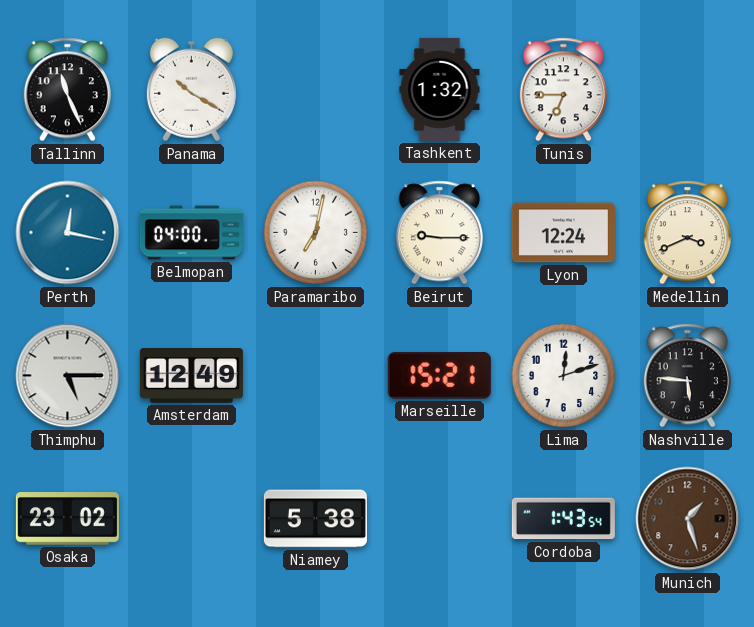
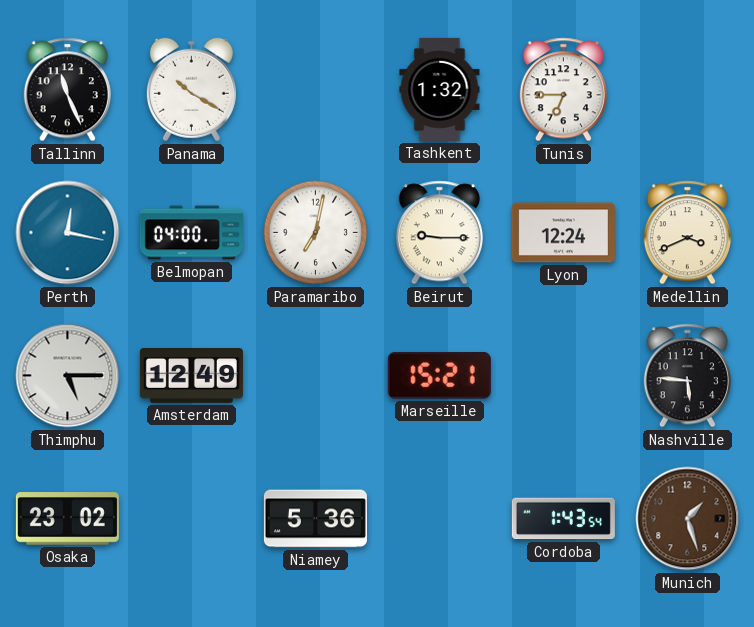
Lima: 12:12 -> none
Niamey: 5:38 -> 5:36
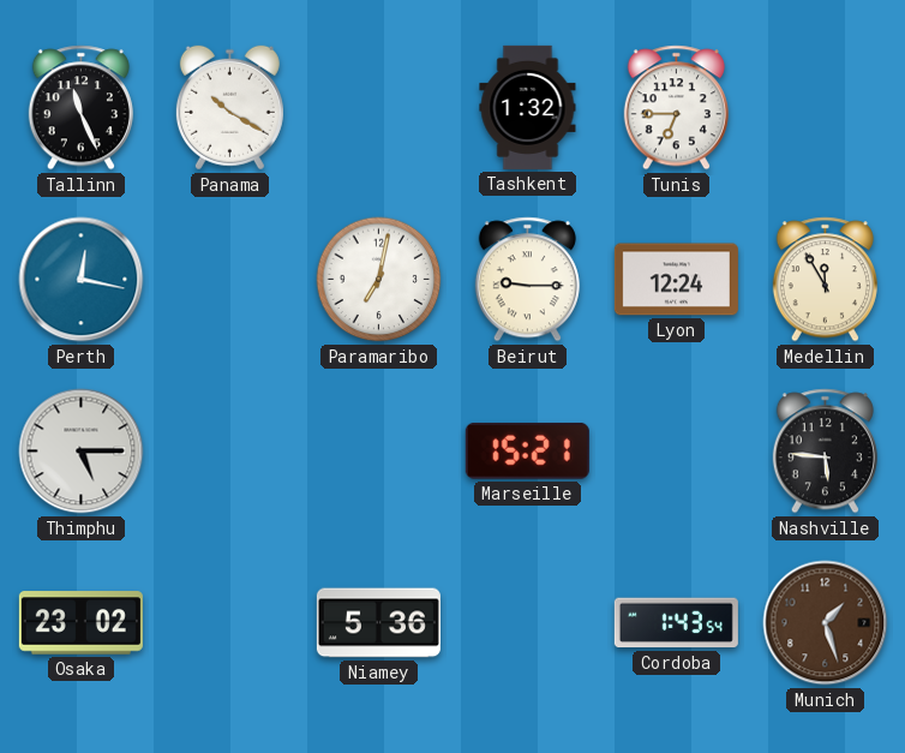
Belmopan: 04:00 -> none
Medellin: 3:41 -> 11:55
Amsterdam: 12:49 -> none
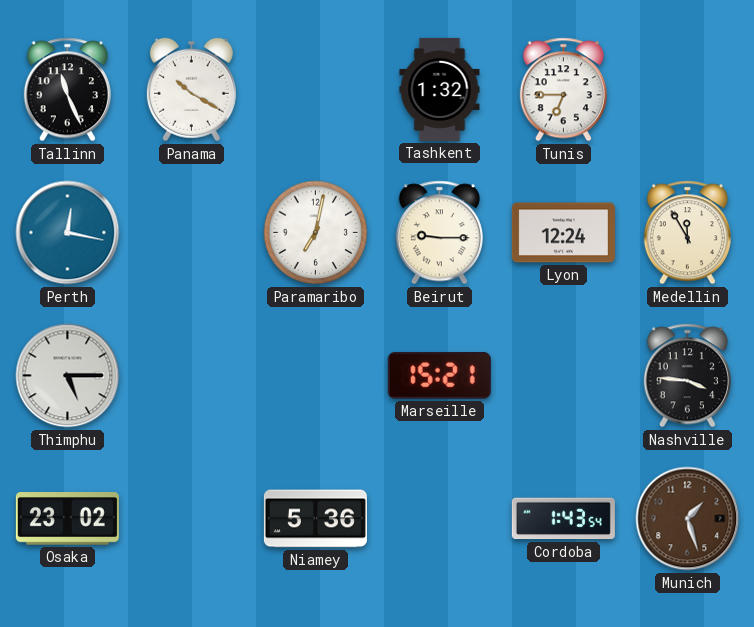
Nashville: 5:46 -> 3:46
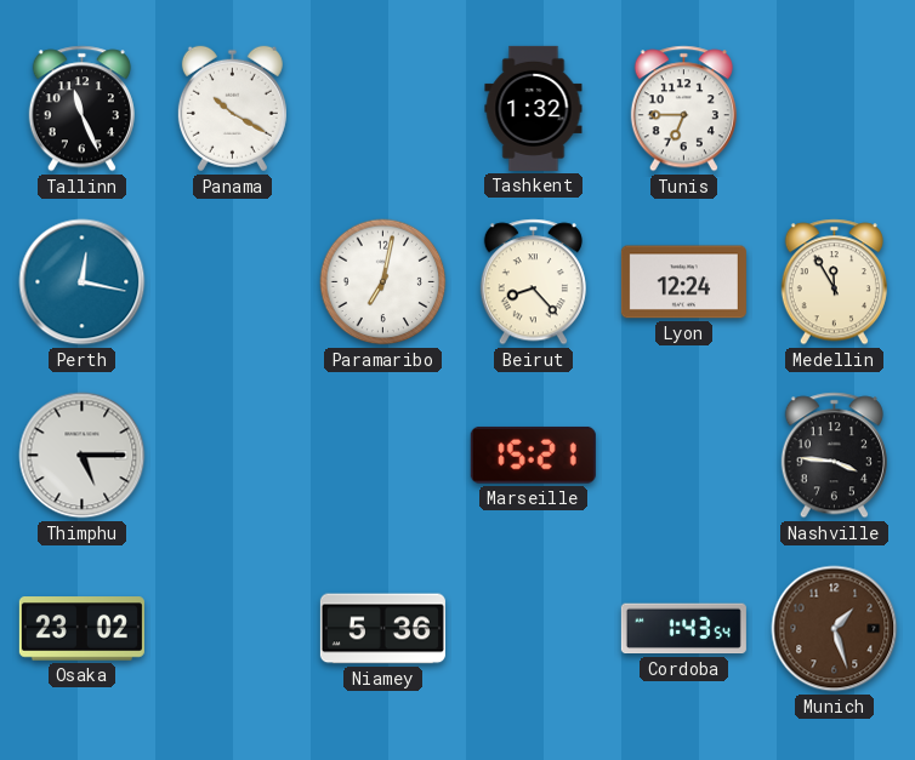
Beirut: 9:15 -> 8:23
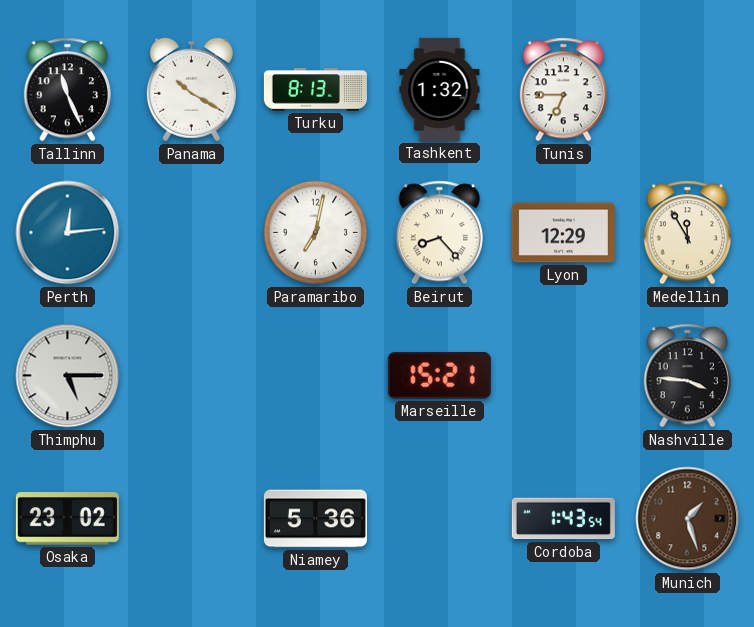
Turku: none -> 8:13
Perth: 12:17 -> 12:14
Lyon: 12:24 -> 12:29
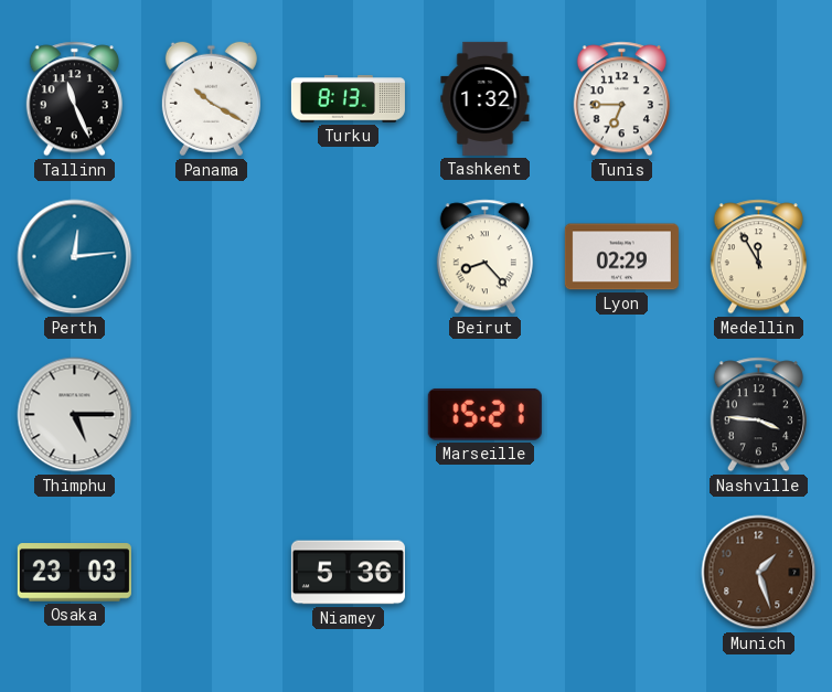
Paramaribo: 7:02 -> none
Lyon: 12:29 -> 02:29
Osaka: 23:02 -> 23:03
Cordoba: 1:43 -> none
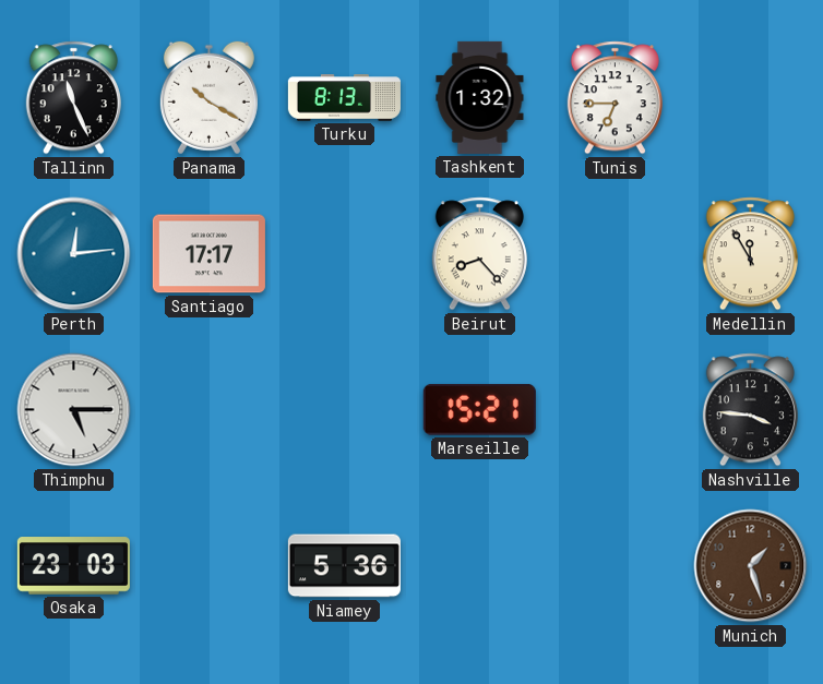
Santiago: none -> 17:17
Lyon: 02:29 -> none
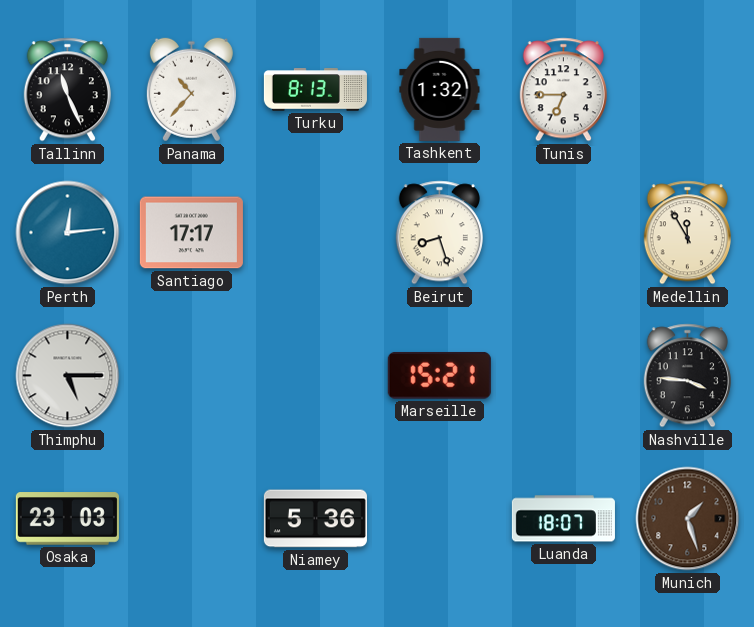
Panama: 10:20 -> 10:37
Beirut: 8:23 -> 8:27
Luanda: none -> 18:07
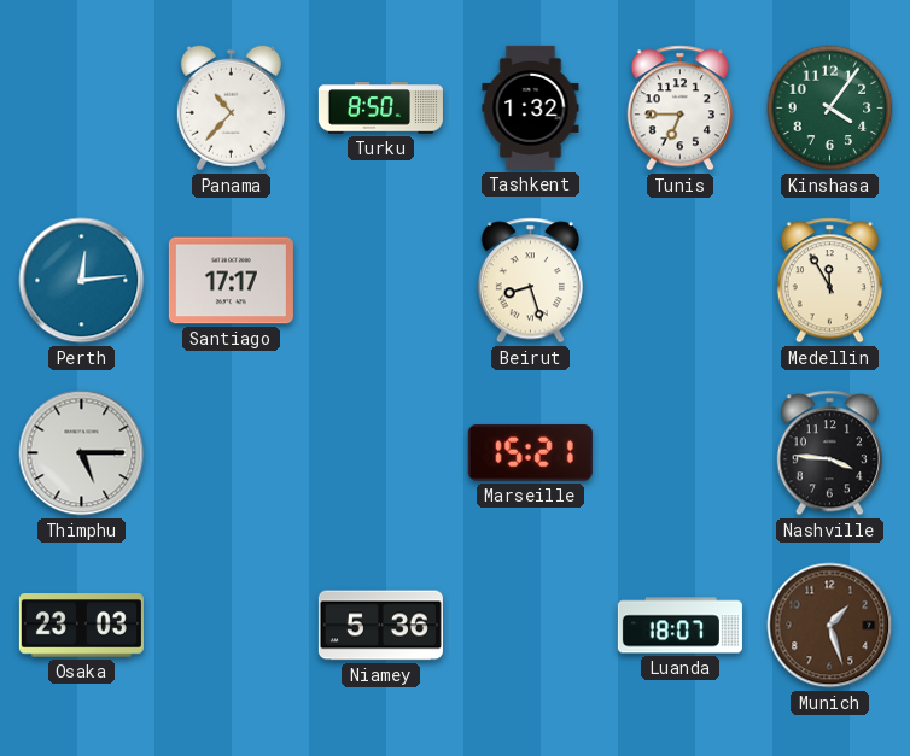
Tallinn: 11:26 -> none
Turku: 8:13 -> 8:50
Kinshasa: none -> 4:06
